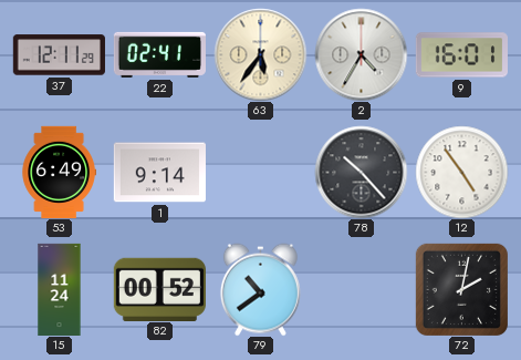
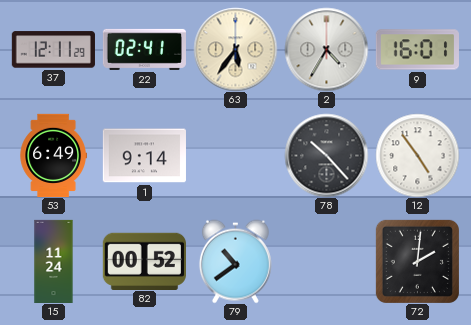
72: 2:02 -> 2:01
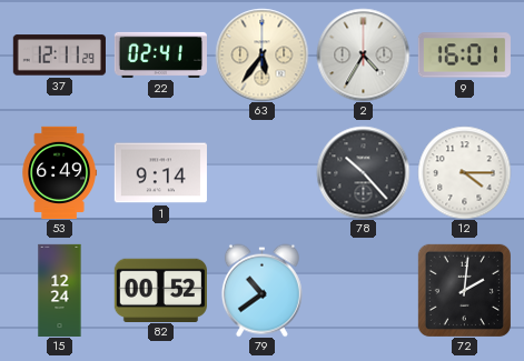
12: 4:54 -> 4:15
15: 11:24 -> 12:24
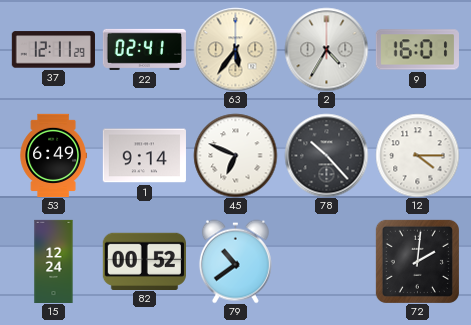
45: none -> 6:49
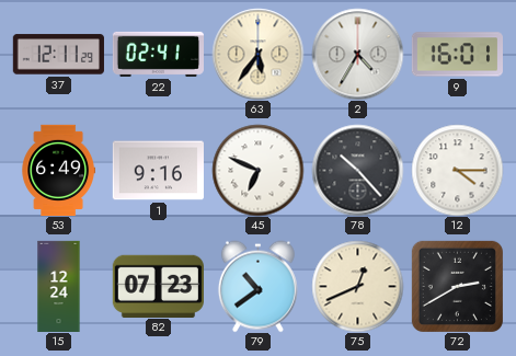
1: 9:14 -> 9:16
82: 00:52 -> 07:23
75: none -> 12:41
72: 2:01 -> 2:40
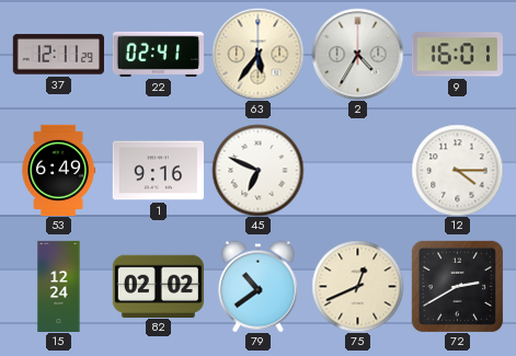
78: 10:23 -> none
82: 07:23 -> 02:02
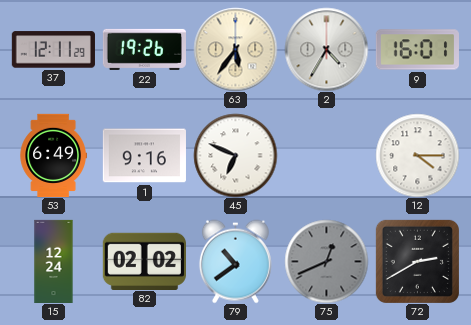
22: 02:41 -> 19:26
75 dial: cream -> grey
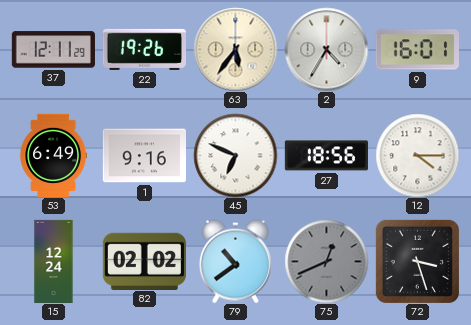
27: none -> 18:56
72: 2:40 -> 3:27
